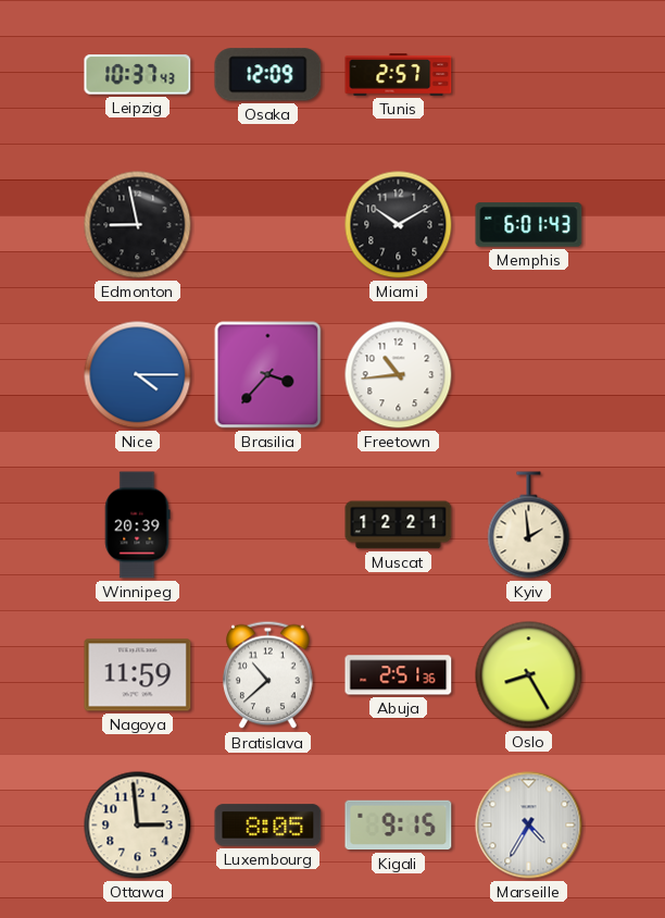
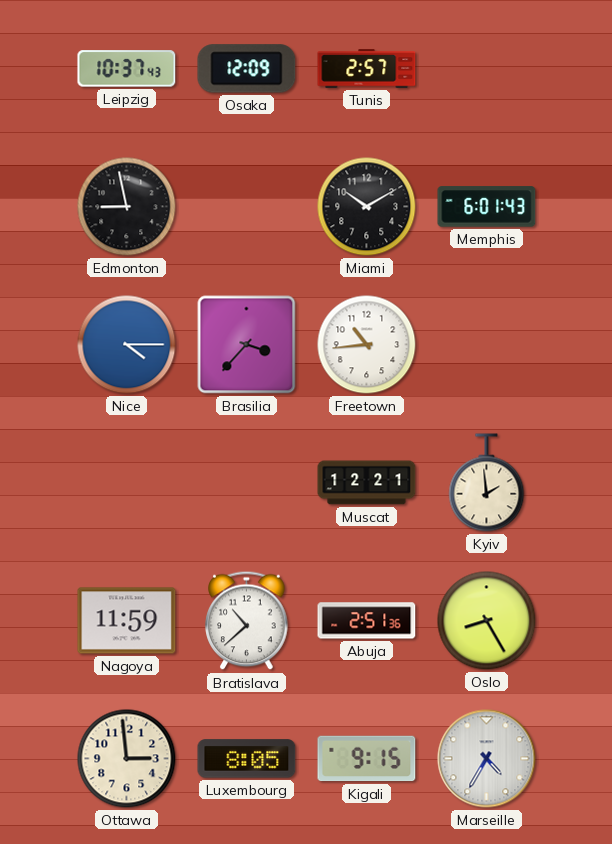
Winnipeg: 20:39 -> none
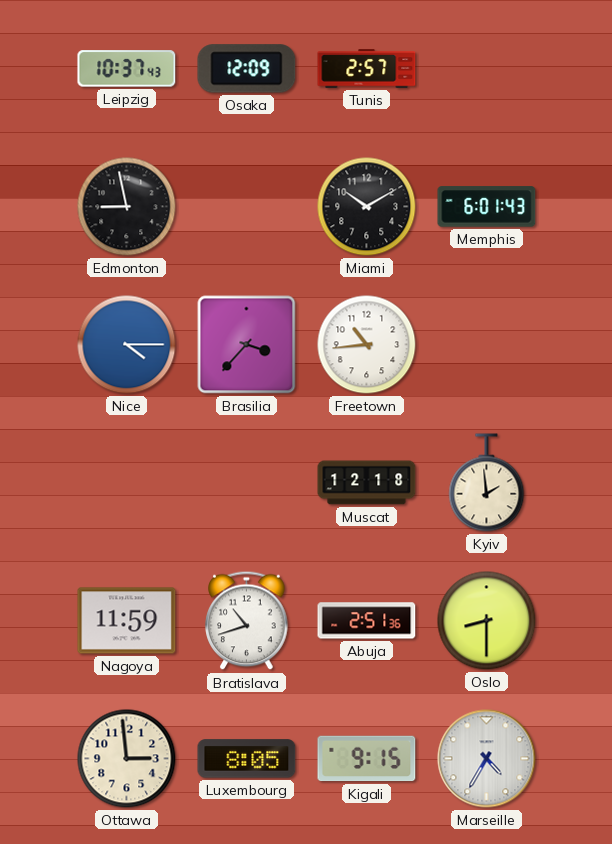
Muscat: 12:21 -> 12:18
Bratislava: 10:38 -> 10:42
Oslo: 8:25 -> 8:30
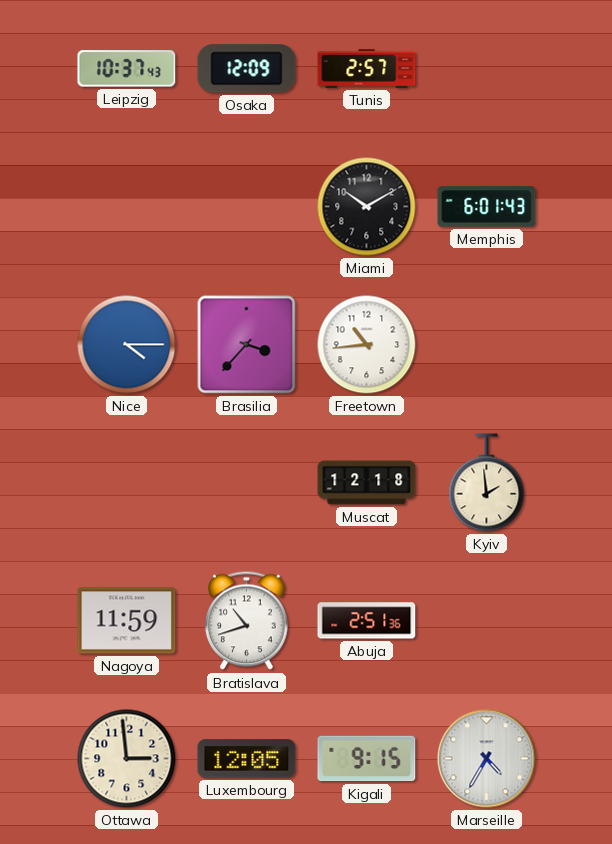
Edmonton: 8:58 -> none
Oslo: 8:30 -> none
Luxembourg: 8:05 -> 12:05
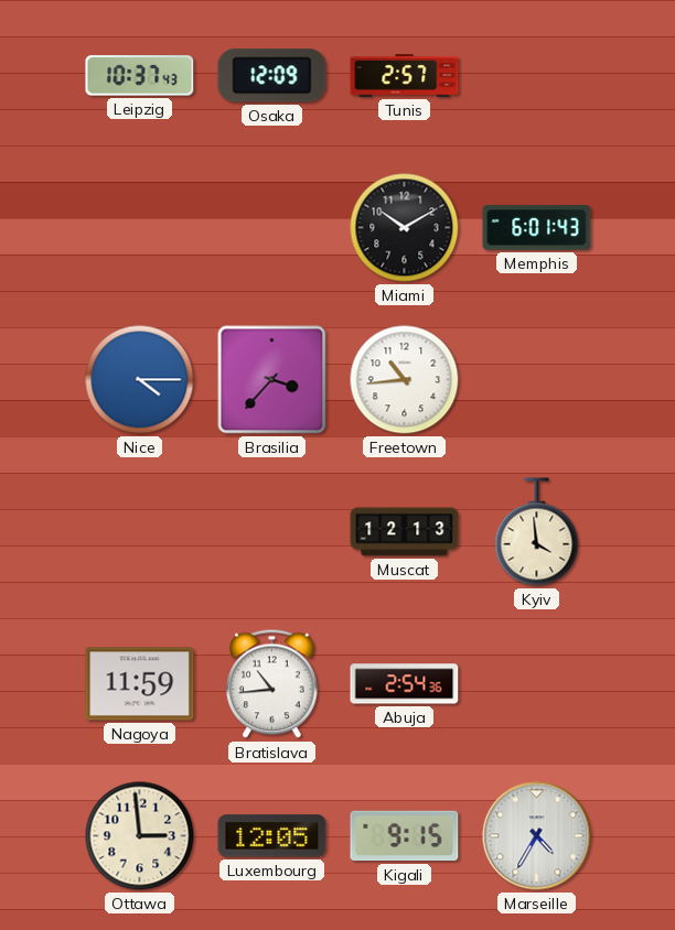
Muscat: 12:18 -> 12:13
Kyiv: 1:59 -> 3:59
Bratislava: 10:42 -> 10:44
Abuja: 2:51 -> 2:54
